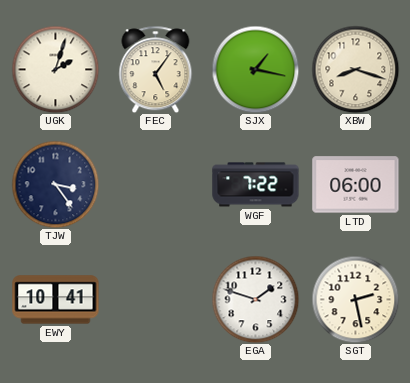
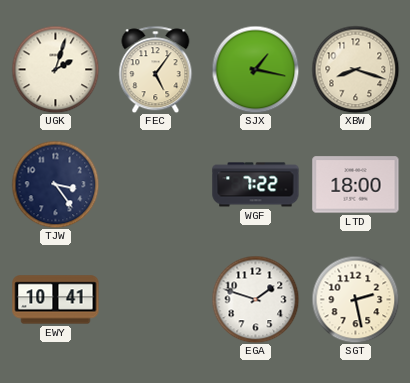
LTD: 06:00 -> 18:00
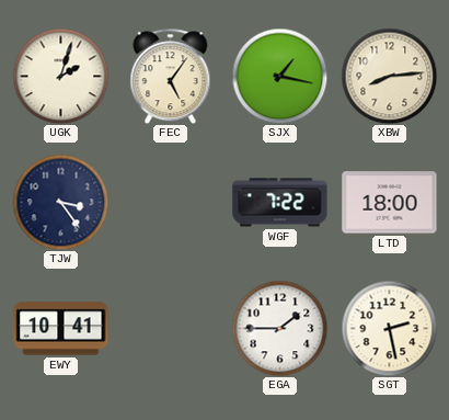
XBW: 8:18 -> 8:14
EGA: 1:48 -> 1:45
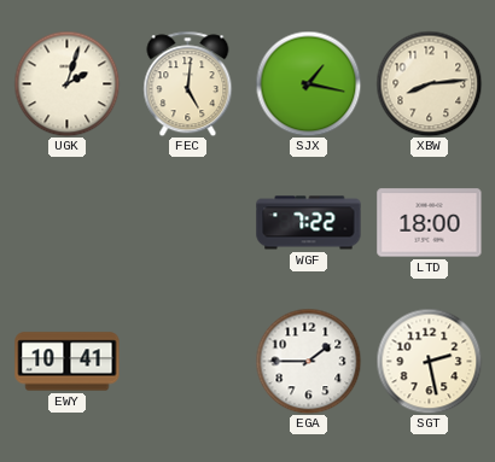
FEC: 5:06 -> 5:01
TJW: 3:24 -> none
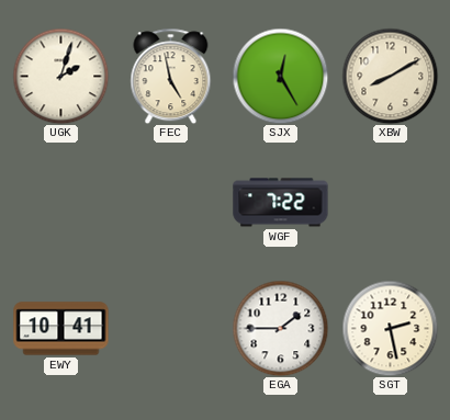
FEC: 5:01 -> 4:58
SJX: 1:17 -> 12:25
XBW: 8:14 -> 8:10
LTD: 18:00 -> none
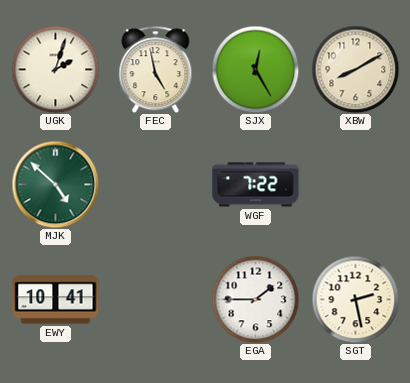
MJK: none -> 4:52
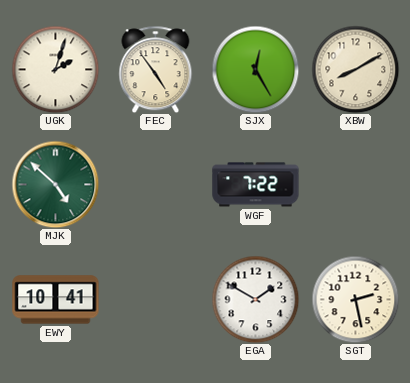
FEC: 4:58 -> 4:54
EGA: 1:45 -> 1:50
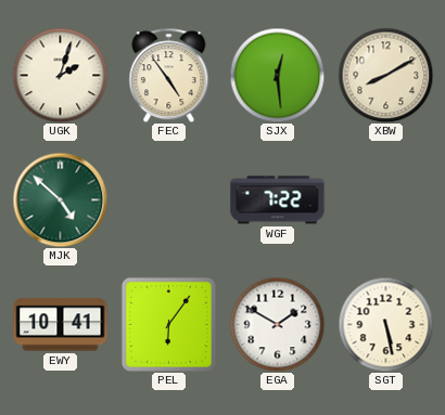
SJX: 12:25 -> 12:29
PEL: none -> 6:06
SGT: 2:28 -> 5:28
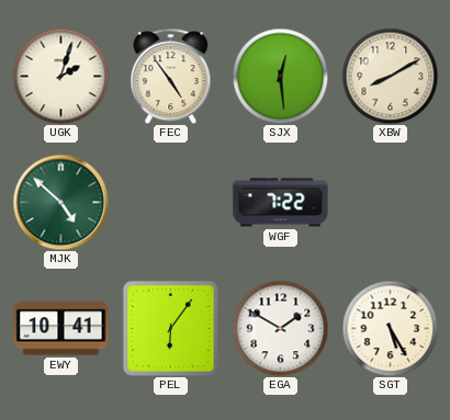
SGT: 5:28 -> 5:25
